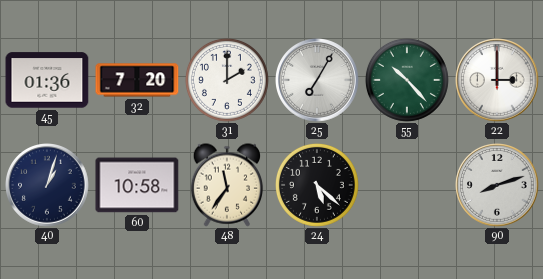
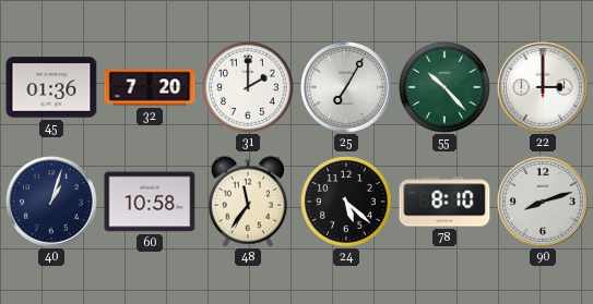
78: none -> 8:10
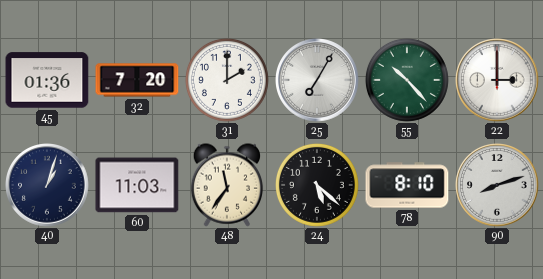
60: 10:58 -> 11:03
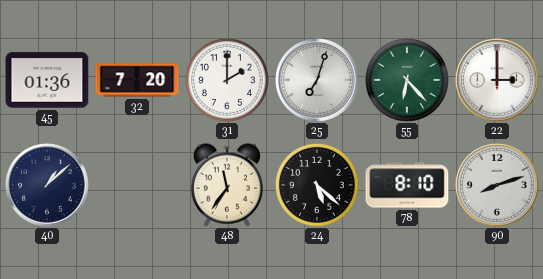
25: 7:05 -> 7:03
55: 10:23 -> 6:23
40: 1:03 -> 1:08
60: 11:03 -> none
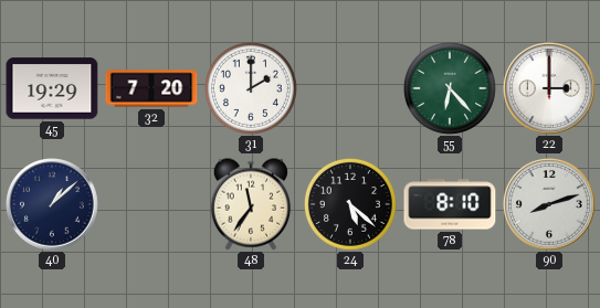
45: 01:36 -> 19:29
25: 7:03 -> none
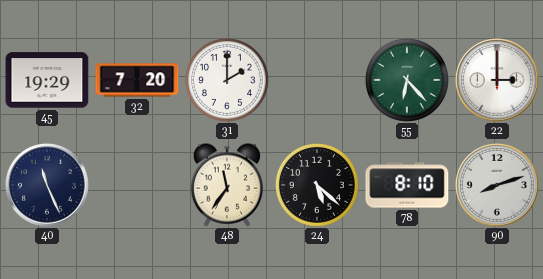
40: 1:08 -> 11:26
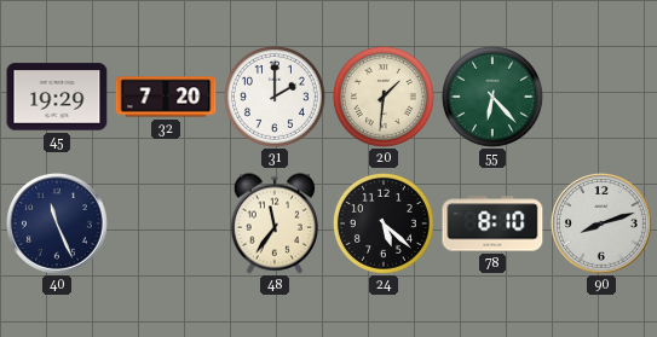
20: none -> 1:31
22: 3:00 -> none
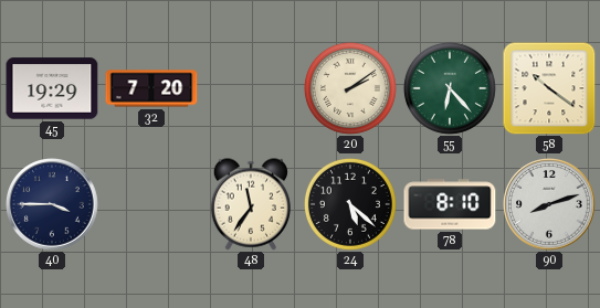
31: 2:00 -> none
20: 1:31 -> 2:09
58: none -> 10:21
40: 11:26 -> 3:45
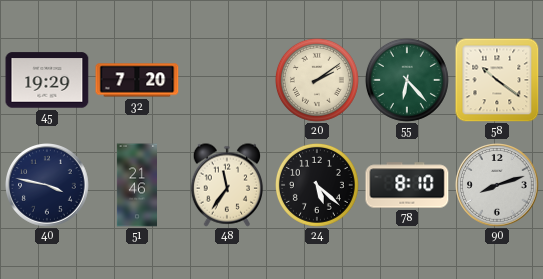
40: 3:45 -> 3:47
51: none -> 21:46
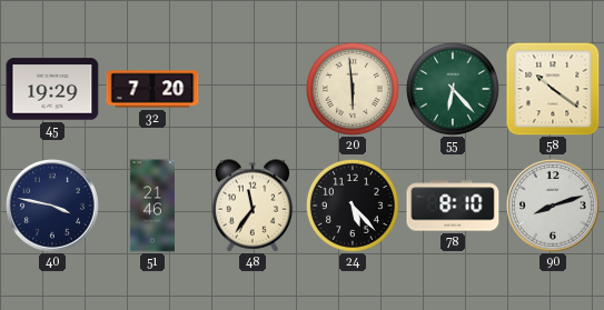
20: 2:09 -> 5:59
24: 5:22 -> 5:23
